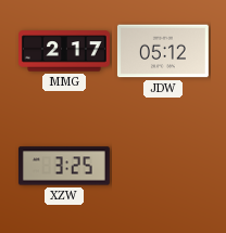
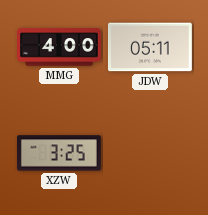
MMG: 2:17 -> 4:00
JDW: 05:12 -> 05:11
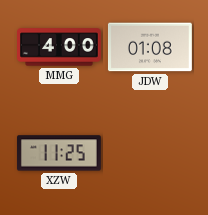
JDW: 05:11 -> 01:08
XZW: 3:25 -> 11:25
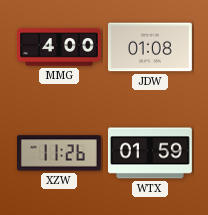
XZW: 11:25 -> 11:26
WTX: none -> 01:59
